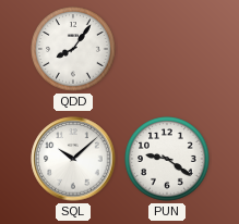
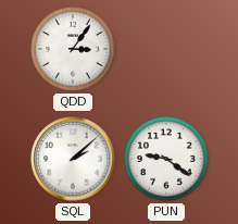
QDD: 8:06 -> 3:06
SQL: 10:08 -> 2:08
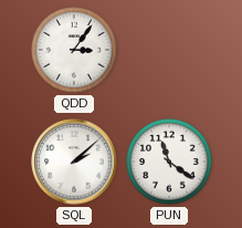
PUN: 9:21 -> 11:21
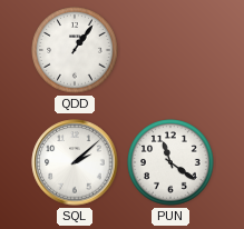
QDD: 3:06 -> 1:06
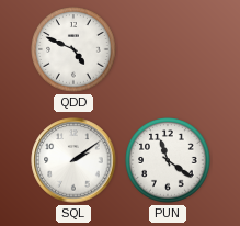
QDD: 1:06 -> 4:49
SQL: 2:08 -> 2:09
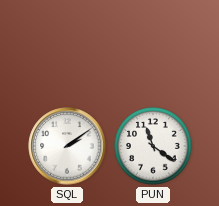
QDD: 4:49 -> none
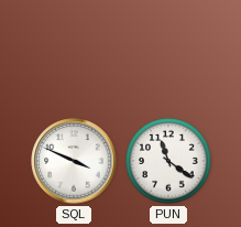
SQL: 2:09 -> 3:49
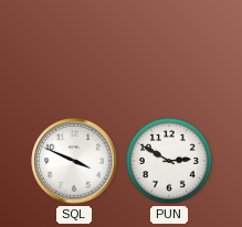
PUN: 11:21 -> 2:50
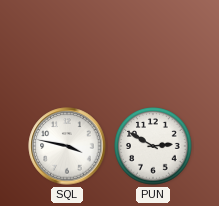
SQL: 3:49 -> 3:47
